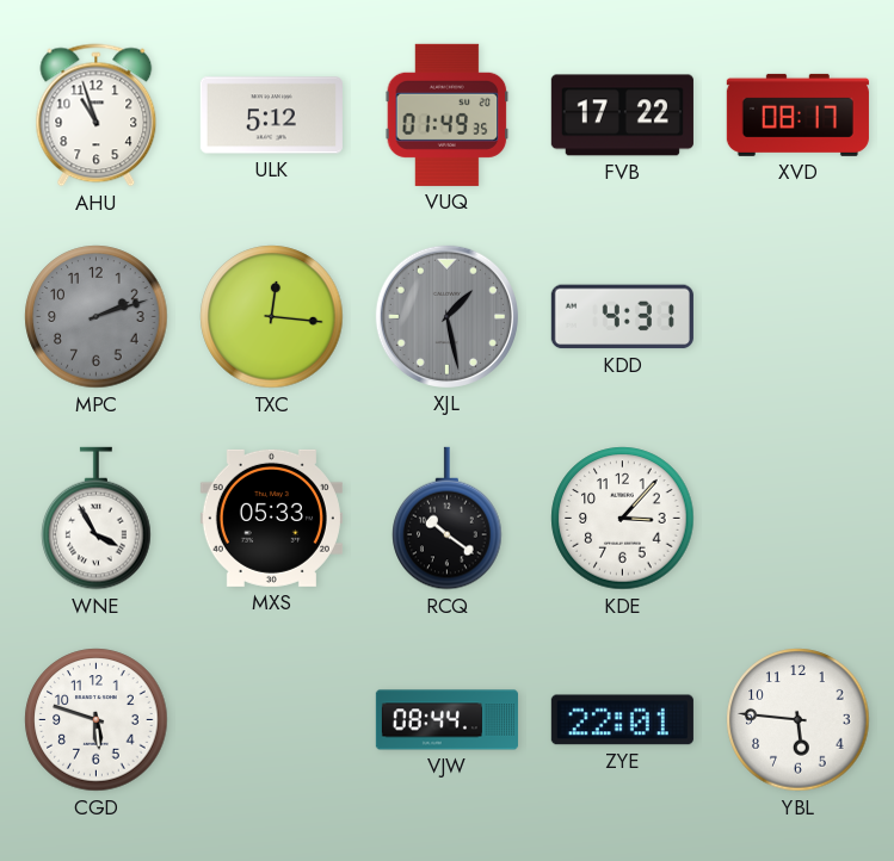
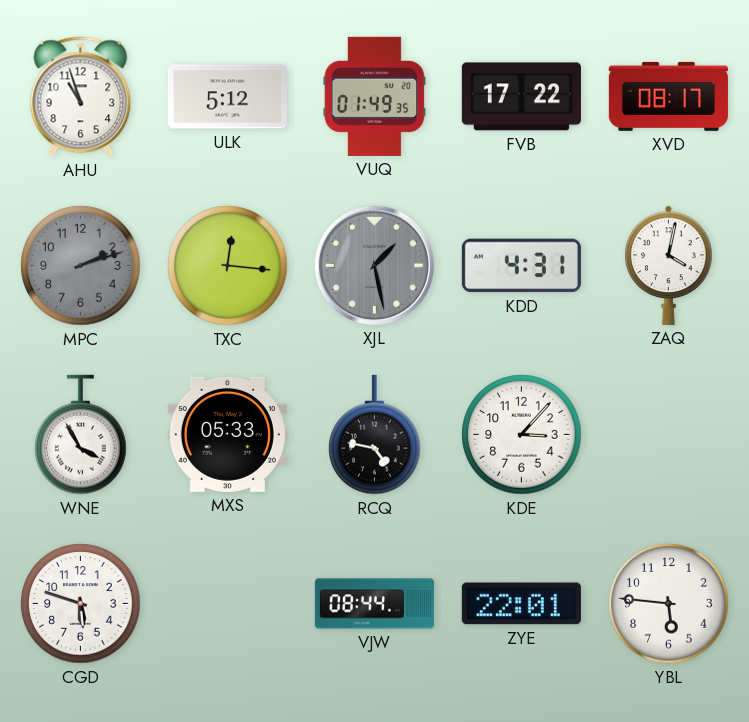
ZAQ: none -> 4:02
RCQ: 10:21 -> 4:47
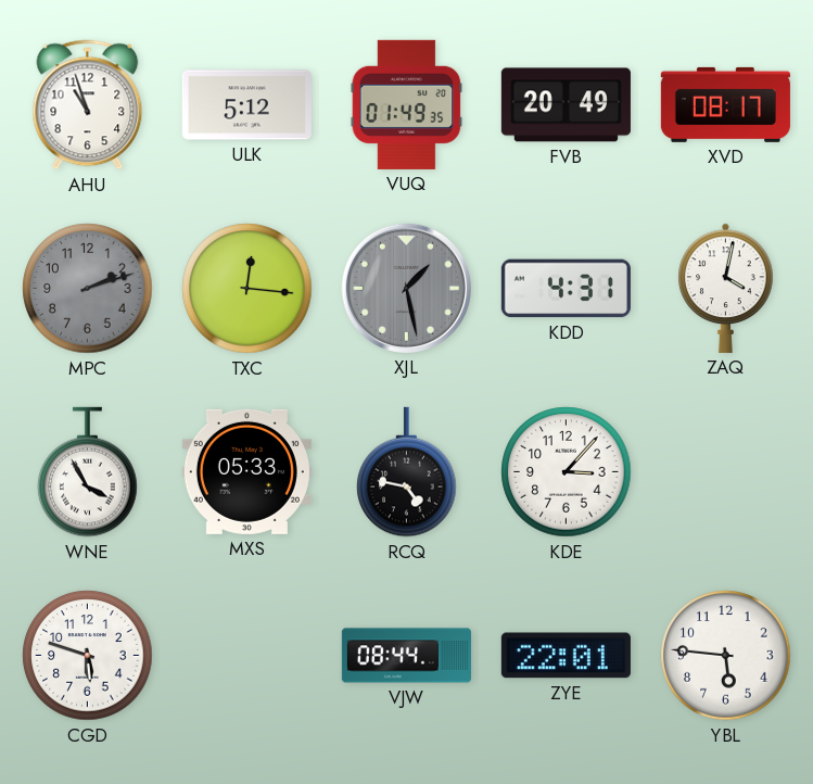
FVB: 17:22 -> 20:49
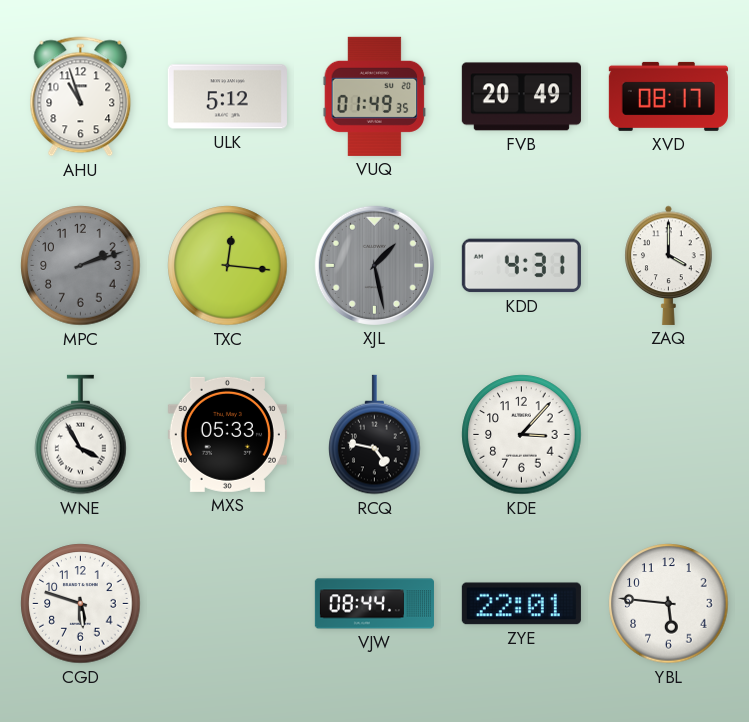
ZAQ: 4:02 -> 4:00
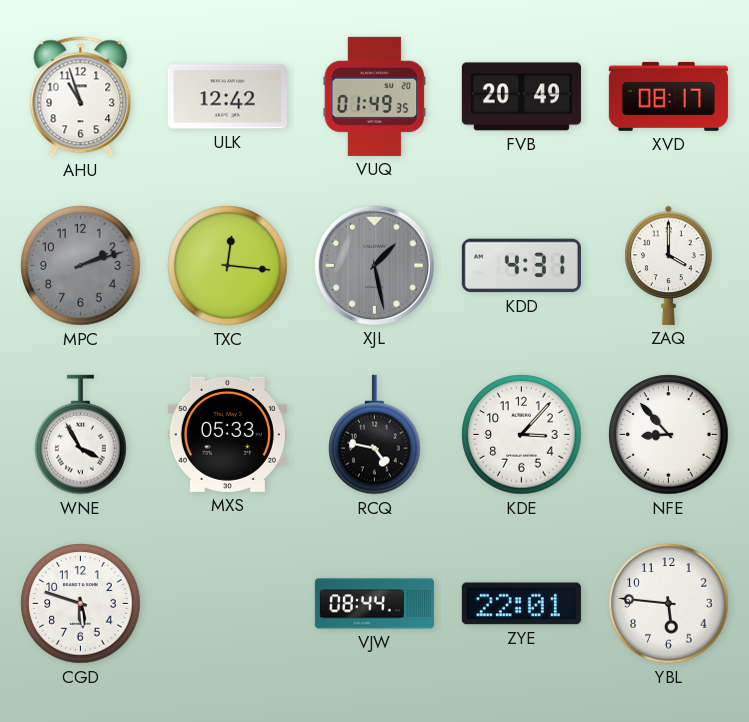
ULK: 5:12 -> 12:42
NFE: none -> 8:53
